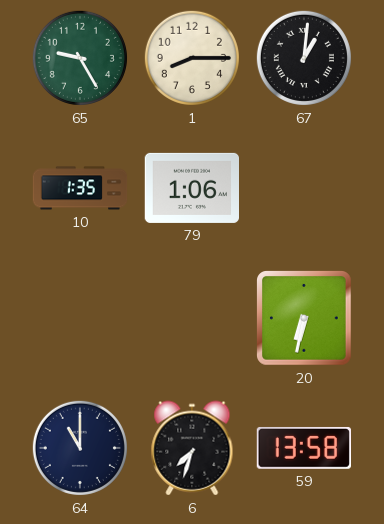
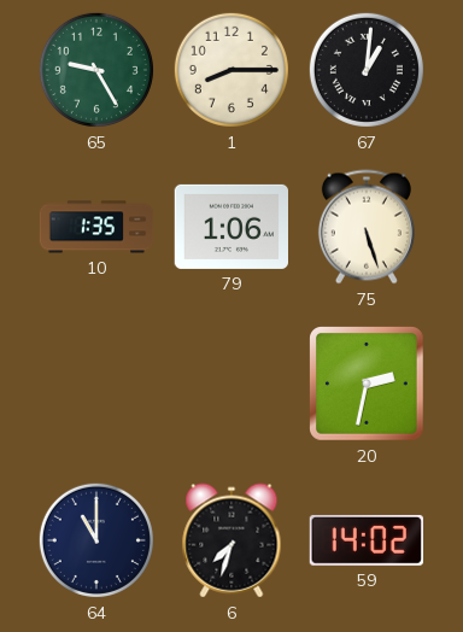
75: none -> 5:27
20: 6:32 -> 2:32
59: 13:58 -> 14:02
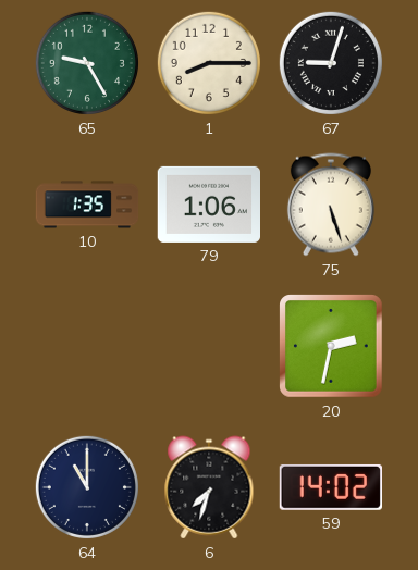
67: 1:01 -> 9:03
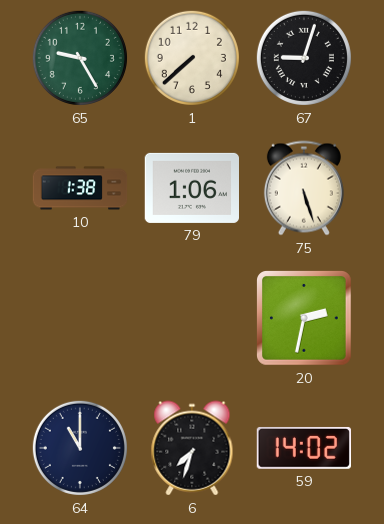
1: 8:15 -> 7:38
10: 1:35 -> 1:38
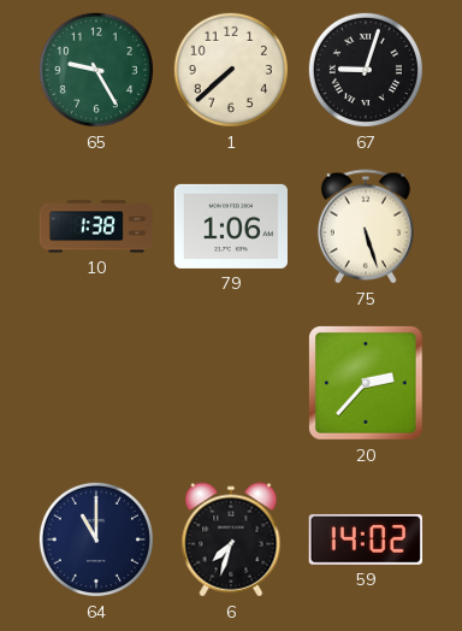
20: 2:32 -> 2:37
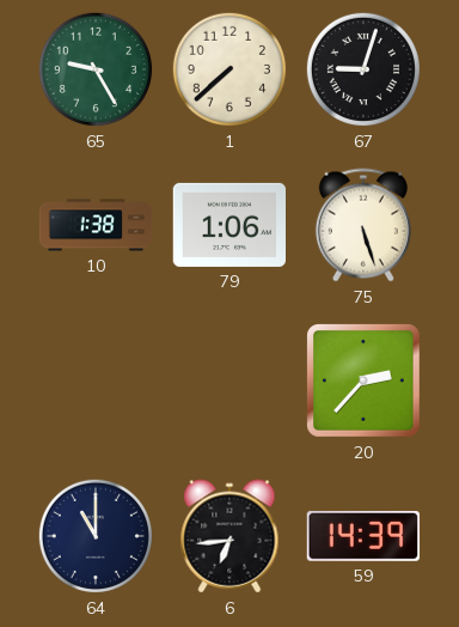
6: 7:33 -> 6:44
59: 14:02 -> 14:39
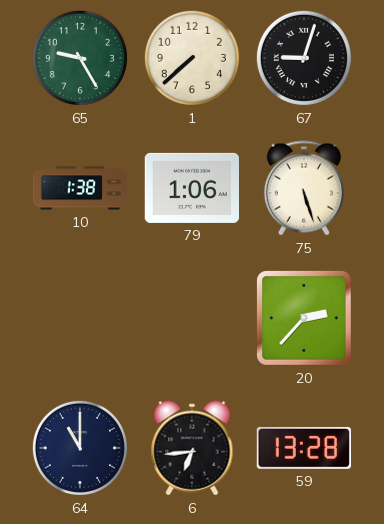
59: 14:39 -> 13:28
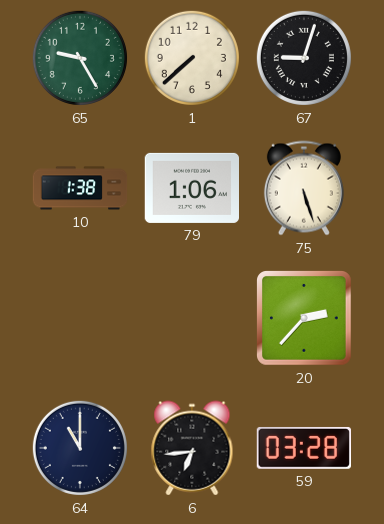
59: 13:28 -> 03:28
